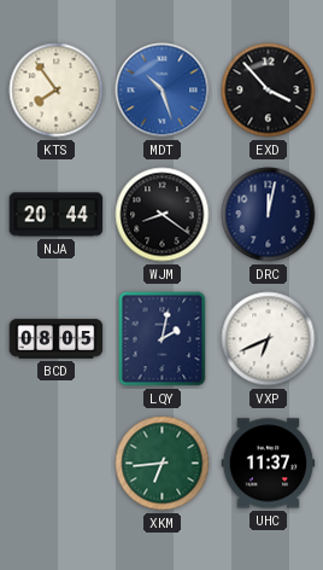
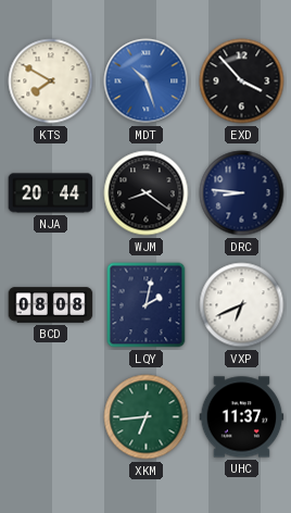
KTS: 7:54 -> 7:50
DRC: 12:02 -> 8:46
BCD: 08:05 -> 08:08
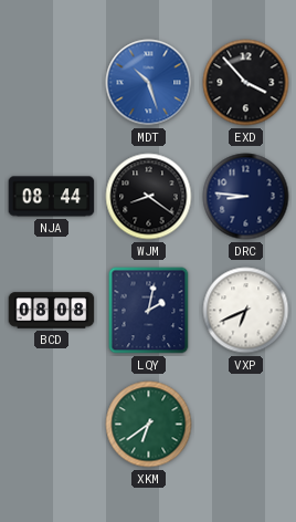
KTS: 7:50 -> none
NJA: 20:44 -> 08:44
XKM: 6:44 -> 6:39
UHC: 11:37 -> none
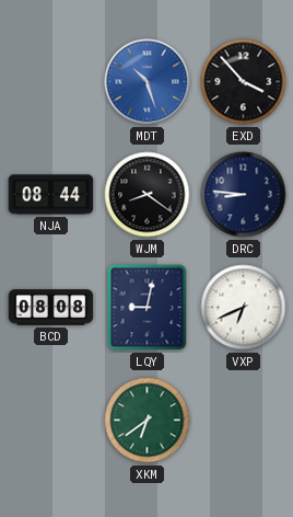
LQY: 2:02 -> 9:02
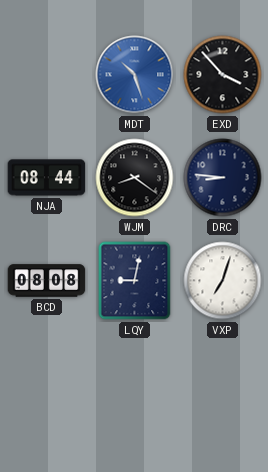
VXP: 6:41 -> 7:03
XKM: 6:39 -> none
